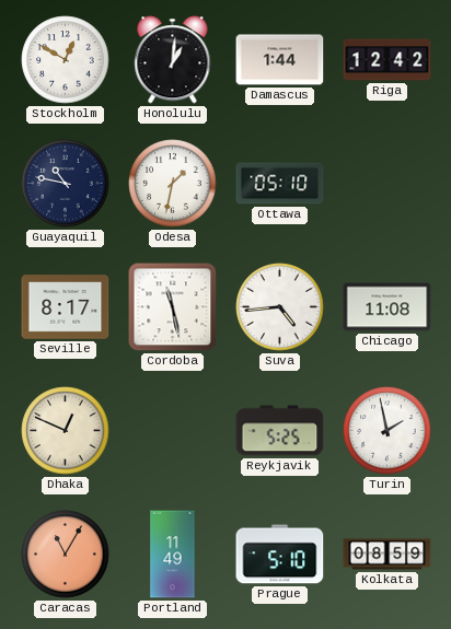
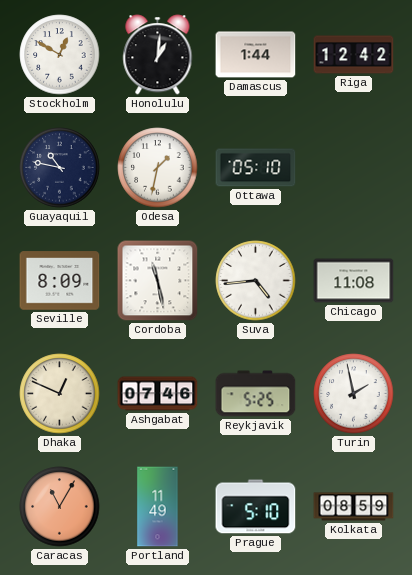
Seville: 8:17 -> 8:09
Ashgabat: none -> 07:46
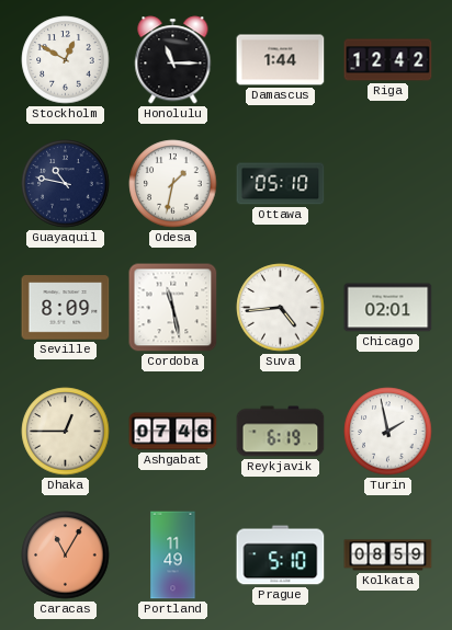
Honolulu: 1:01 -> 11:15
Chicago: 11:08 -> 02:01
Dhaka: 12:49 -> 12:45
Reykjavik: 5:25 -> 6:19
